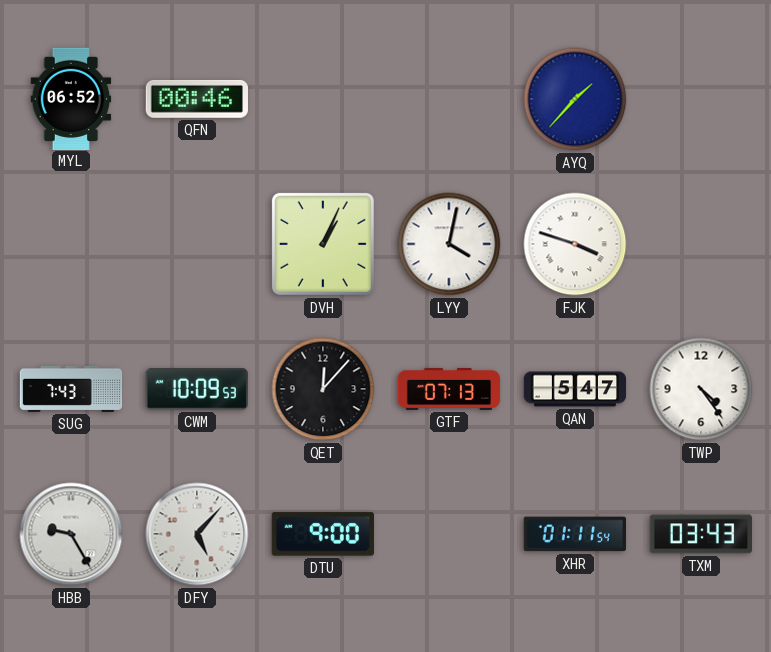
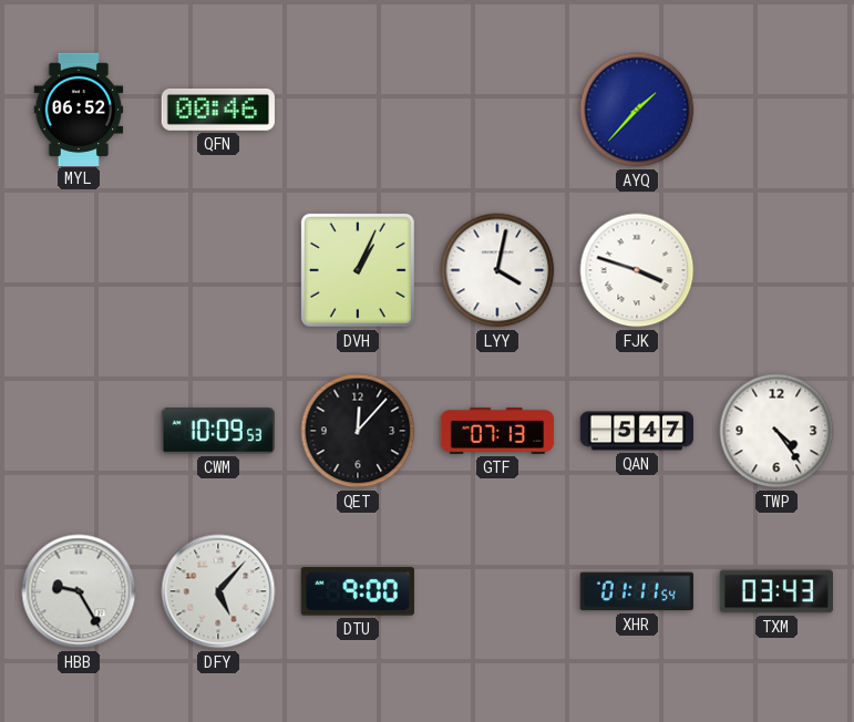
SUG: 7:43 -> none
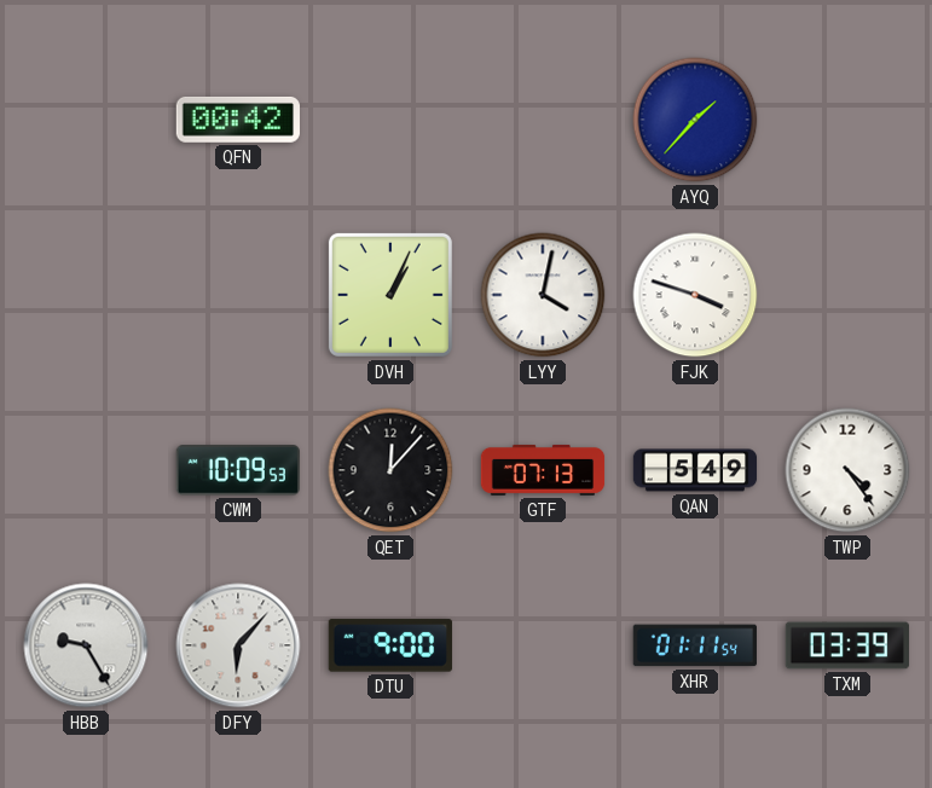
MYL: 06:52 -> none
QFN: 00:46 -> 00:42
QAN: 5:47 -> 5:49
DFY: 5:07 -> 6:07
TXM: 03:43 -> 03:39
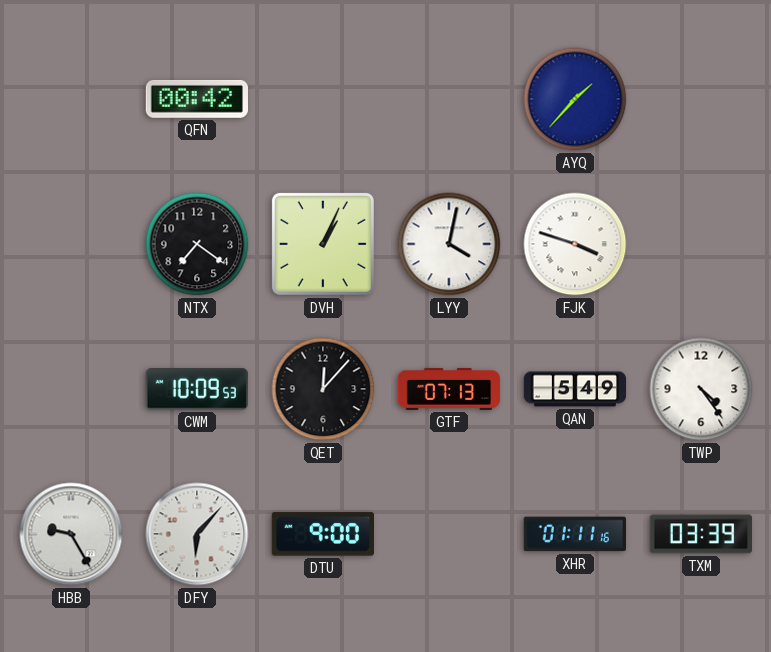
NTX: none -> 7:21
XHR: 01:11:54 -> 01:11:16
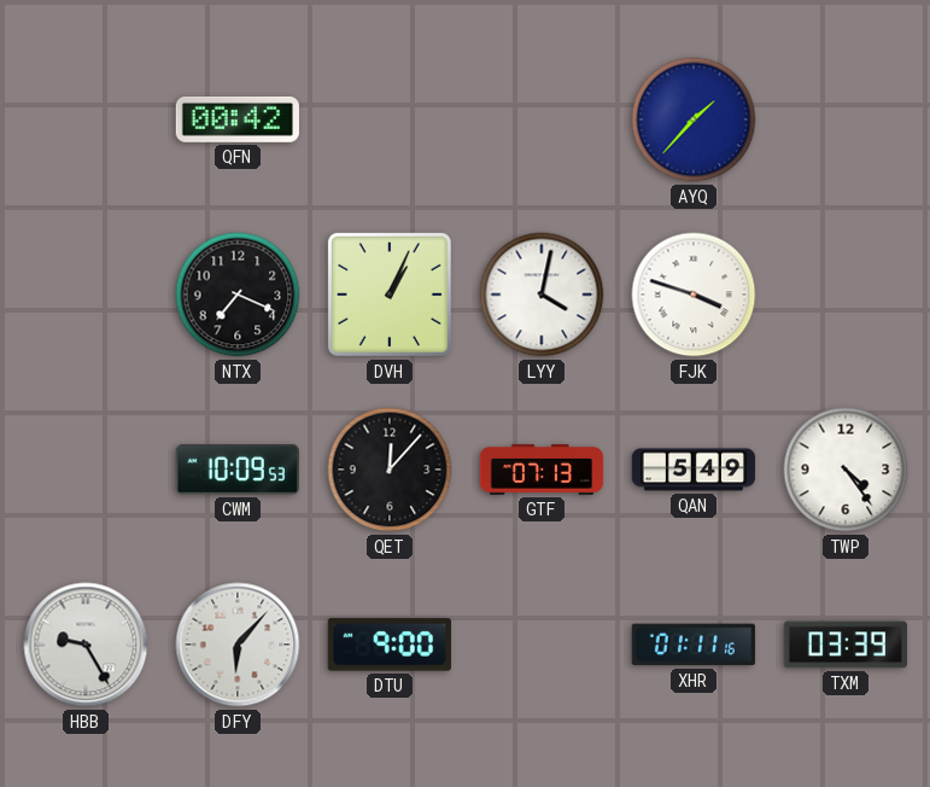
NTX: 7:21 -> 7:19
